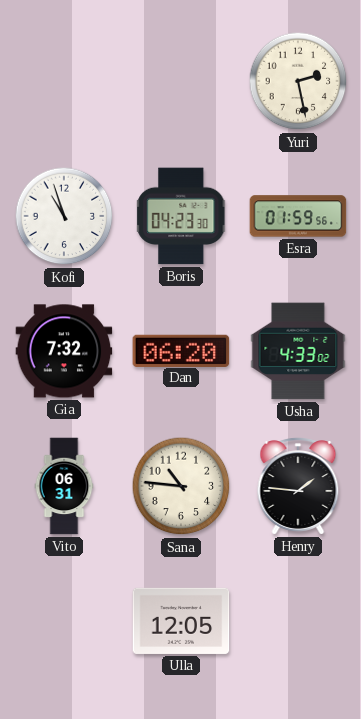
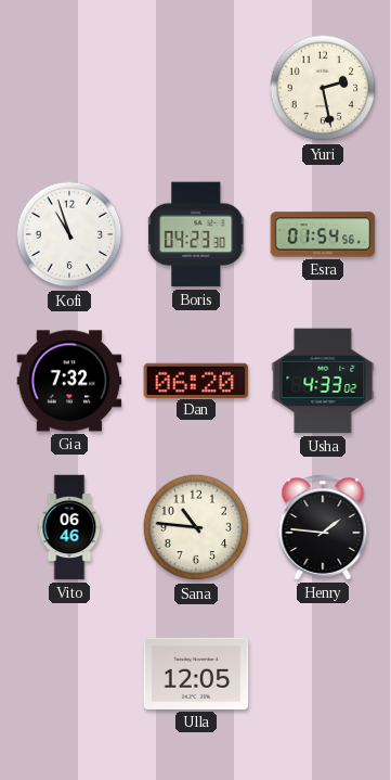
Esra: 01:59 -> 01:54
Vito: 06:31 -> 06:46
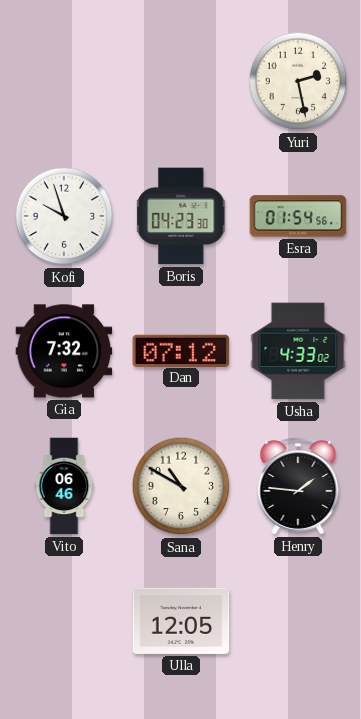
Kofi: 10:57 -> 9:57
Dan: 06:20 -> 07:12
Sana: 10:46 -> 10:50
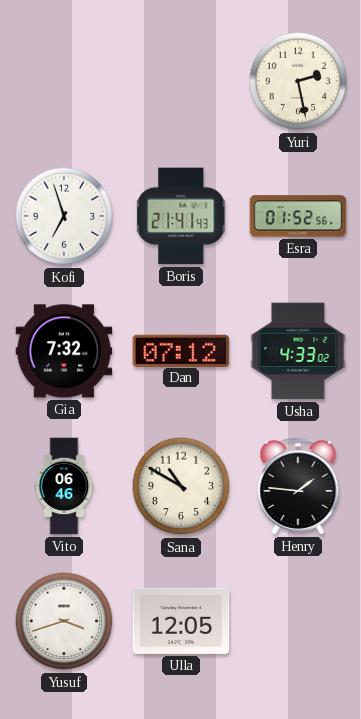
Kofi: 9:57 -> 6:57
Boris: 04:23 -> 21:41
Esra: 01:54 -> 01:52
Yusuf: none -> 3:42
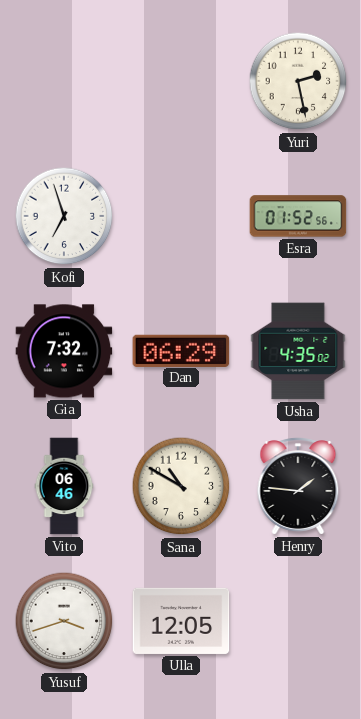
Boris: 21:41 -> none
Dan: 07:12 -> 06:29
Usha: 4:33 -> 4:35
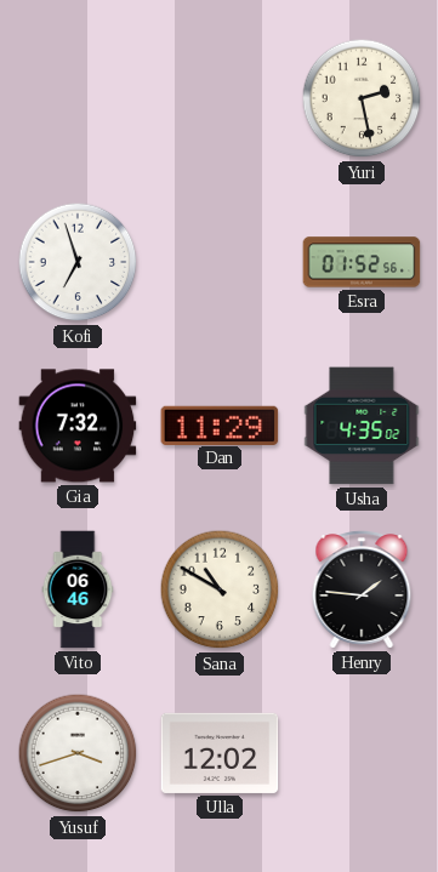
Dan: 06:29 -> 11:29
Ulla: 12:05 -> 12:02
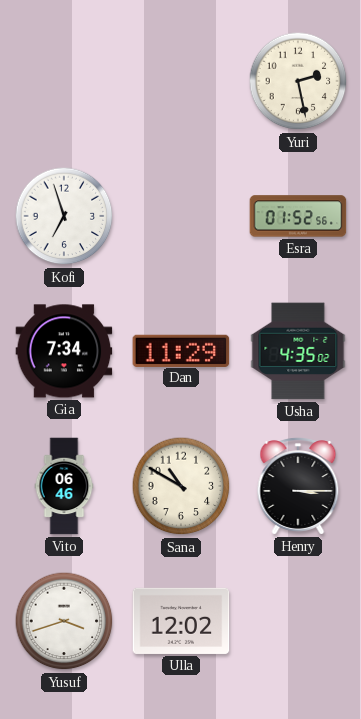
Gia: 7:32 -> 7:34
Henry: 1:46 -> 3:15
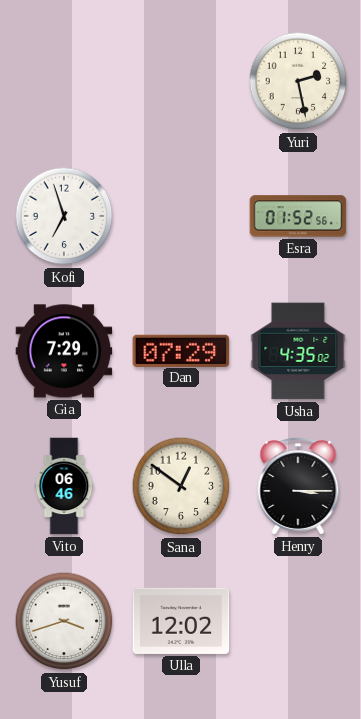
Gia: 7:34 -> 7:29
Dan: 11:29 -> 07:29
Sana: 10:50 -> 12:51
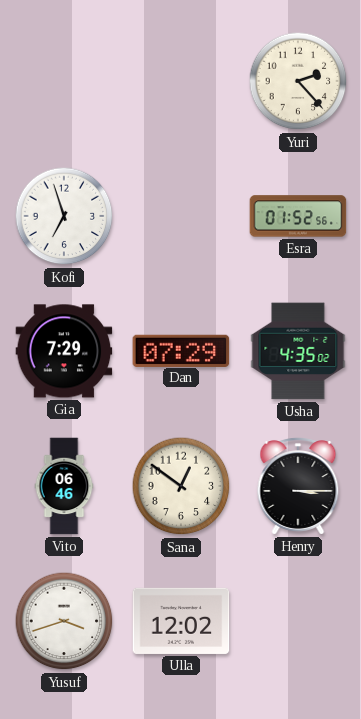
Yuri: 2:28 -> 2:23
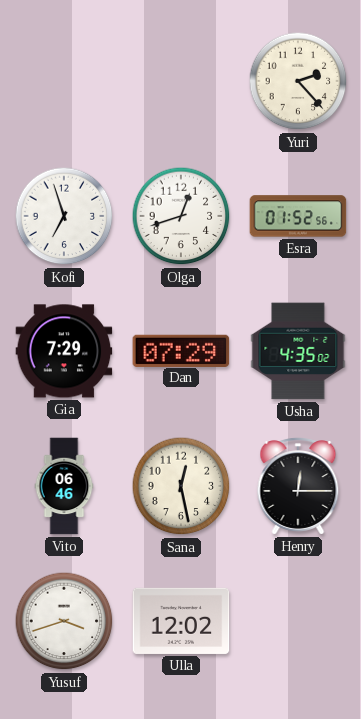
Olga: none -> 12:42
Sana: 12:51 -> 12:28
Henry: 3:15 -> 12:15
